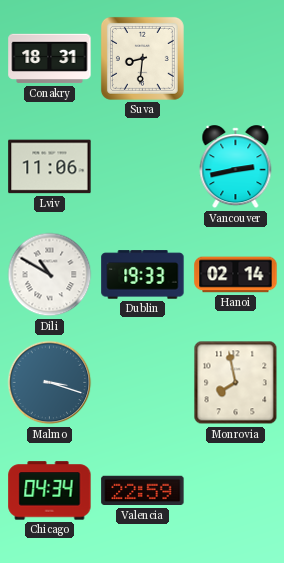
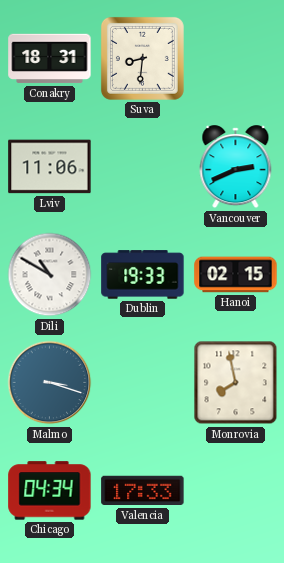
Vancouver: 2:43 -> 2:41
Hanoi: 02:14 -> 02:15
Valencia: 22:59 -> 17:33
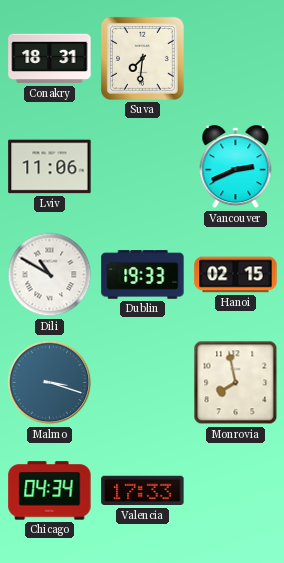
Suva: 8:31 -> 7:31
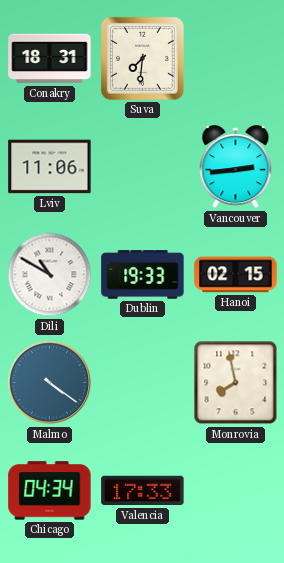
Vancouver: 2:41 -> 2:44
Malmo: 3:18 -> 4:21
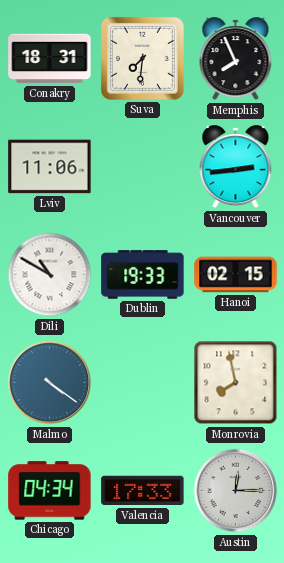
Memphis: none -> 7:56
Austin: none -> 12:15
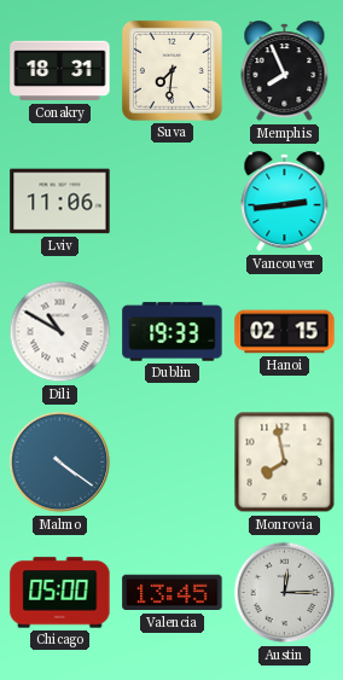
Chicago: 04:34 -> 05:00
Valencia: 17:33 -> 13:45
